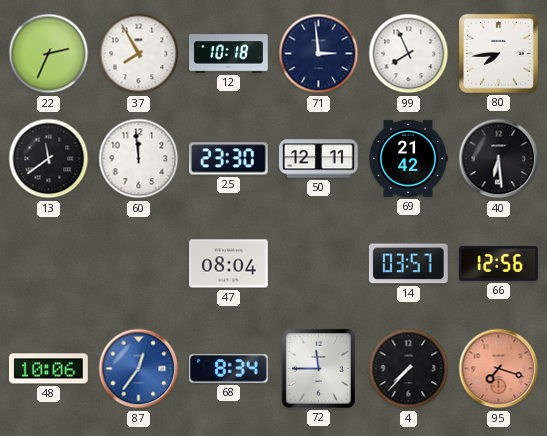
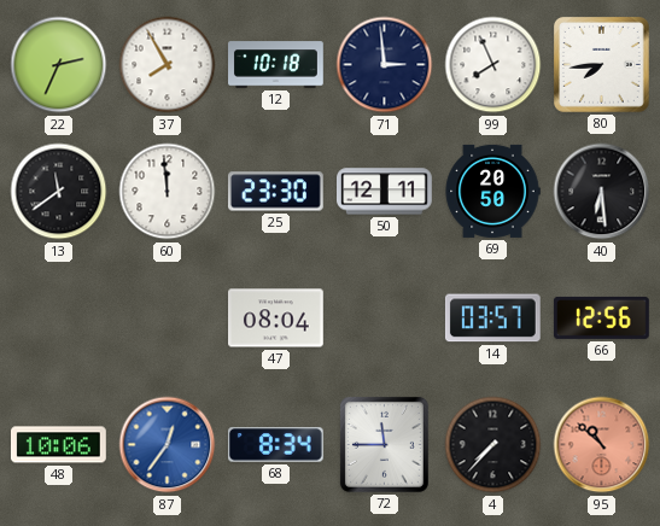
69: 21:42 -> 20:50
95: 7:18 -> 10:52
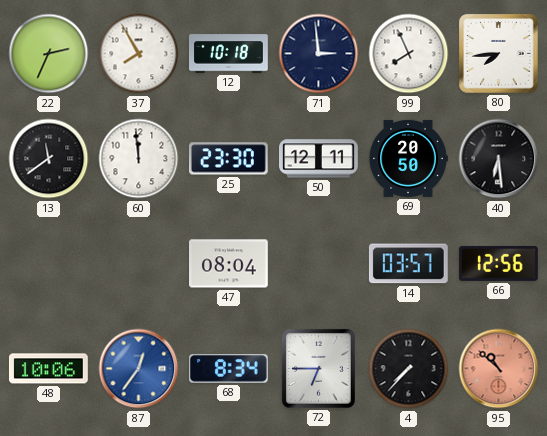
72: 11:45 -> 6:45
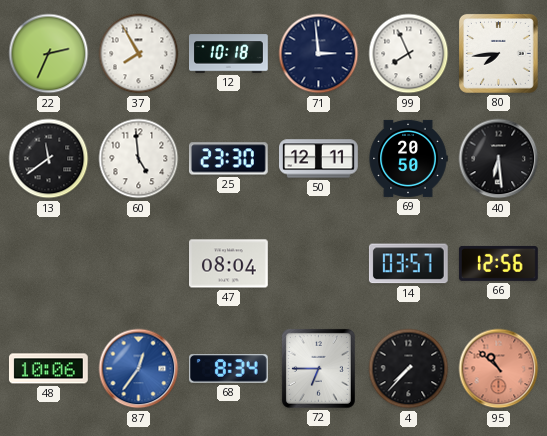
60: 11:59 -> 4:59
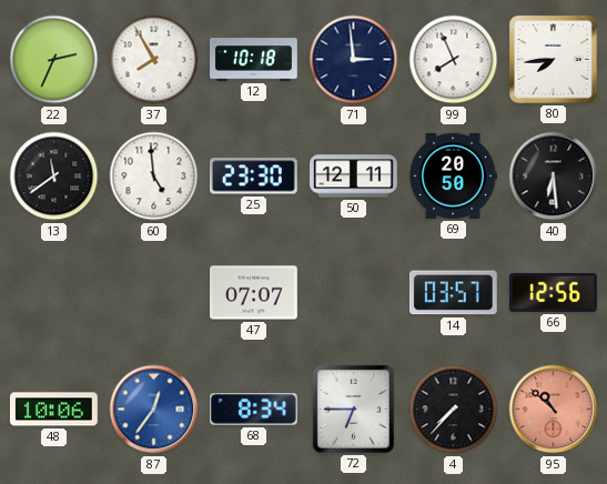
47: 08:04 -> 07:07
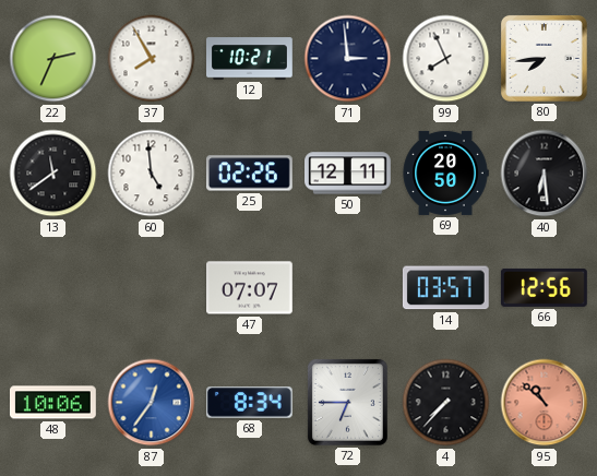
12: 10:18 -> 10:21
25: 23:30 -> 02:26
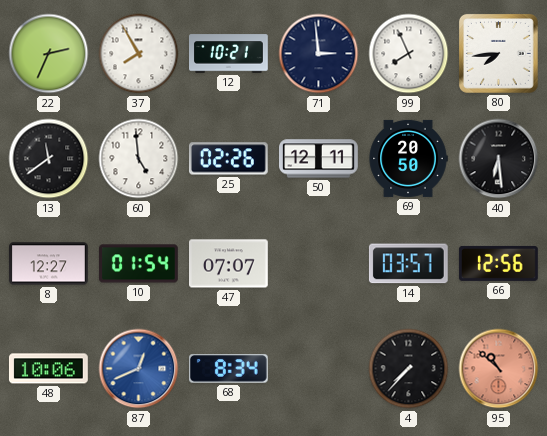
8: none -> 12:27
10: none -> 01:54
87: 12:36 -> 12:41
72: 6:45 -> none
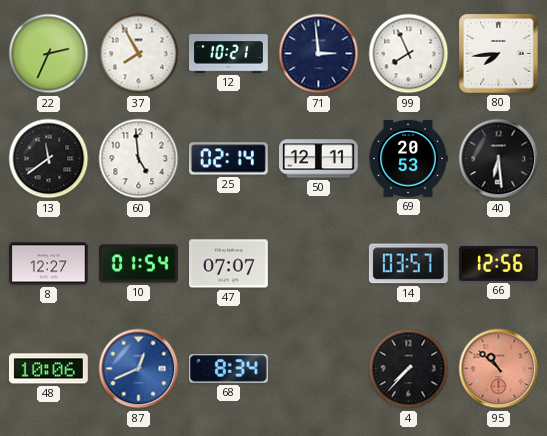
25: 02:26 -> 02:14
69: 20:50 -> 20:53
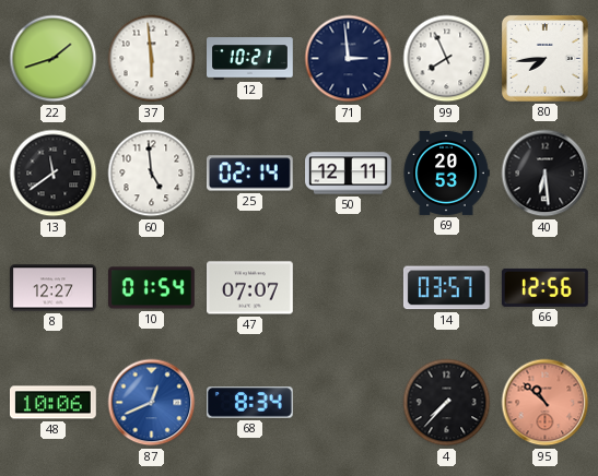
22: 2:34 -> 1:42
37: 7:55 -> 5:59
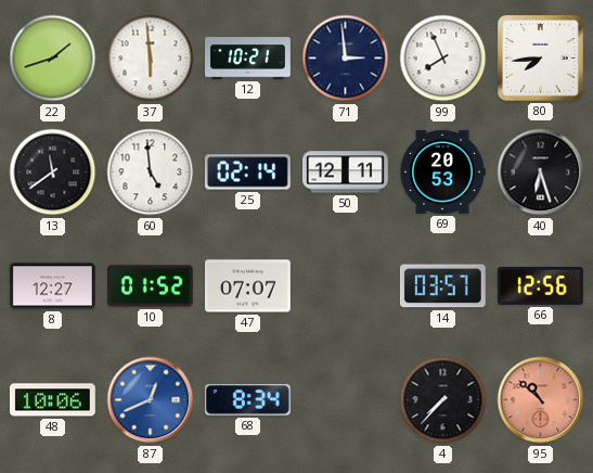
40: 6:29 -> 6:27
10: 01:54 -> 01:52
